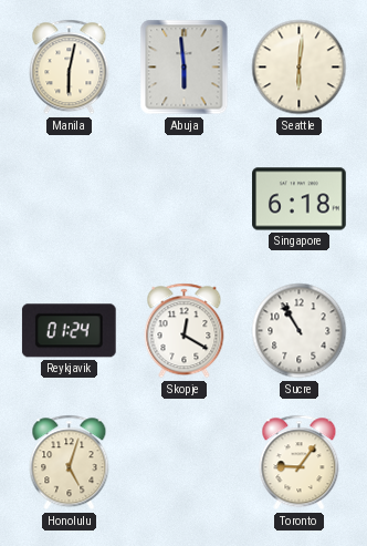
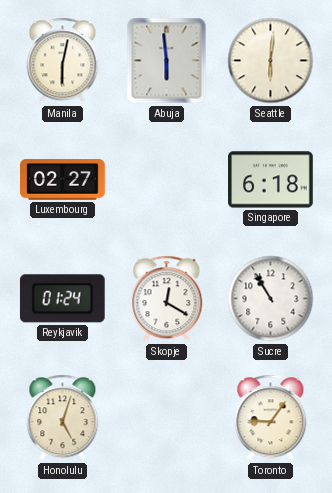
Luxembourg: none -> 02:27
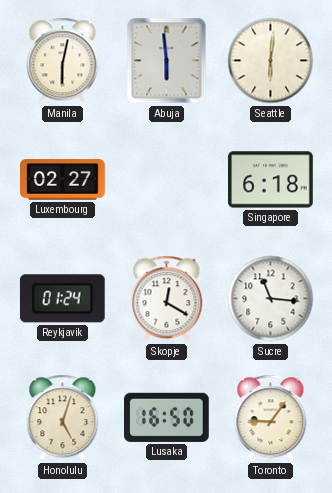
Sucre: 10:55 -> 11:16
Lusaka: none -> 16:50
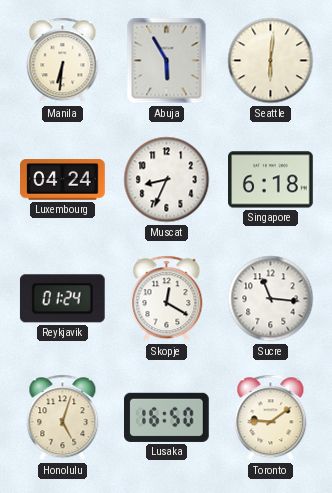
Manila: 6:02 -> 6:31
Abuja: 5:59 -> 5:55
Luxembourg: 02:27 -> 04:24
Muscat: none -> 8:34
Toronto: 9:06 -> 9:09
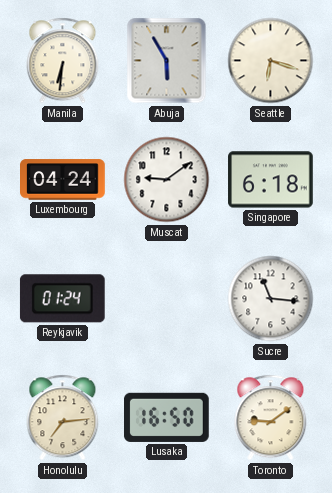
Seattle: 6:01 -> 6:18
Muscat: 8:34 -> 9:09
Skopje: 12:20 -> none
Honolulu: 5:03 -> 7:14
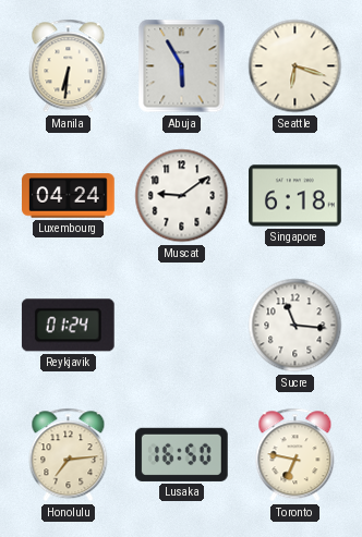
Toronto: 9:09 -> 6:47
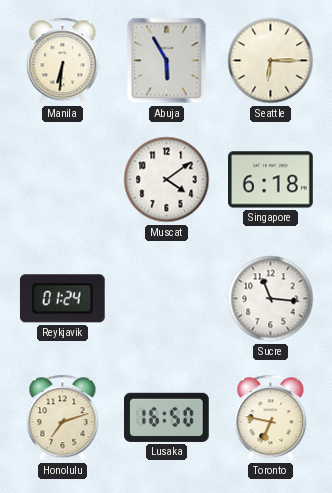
Seattle: 6:18 -> 6:15
Luxembourg: 04:24 -> none
Muscat: 9:09 -> 4:09
Honolulu: 7:14 -> 7:12
